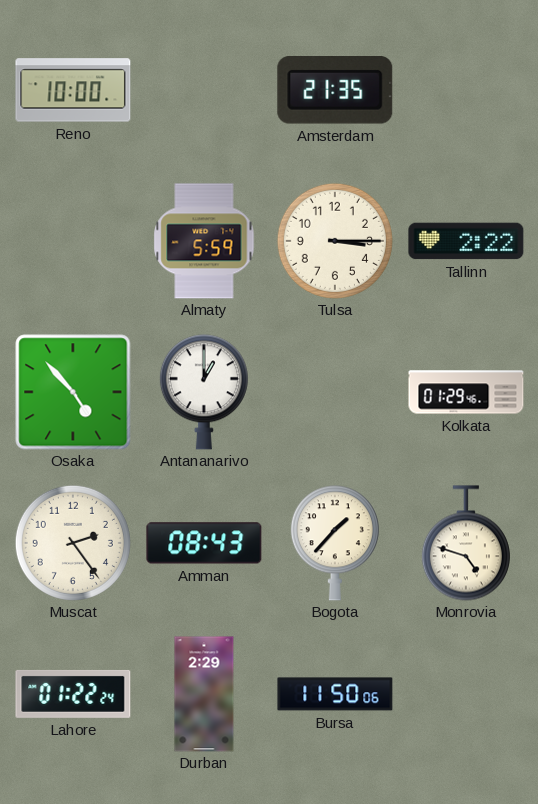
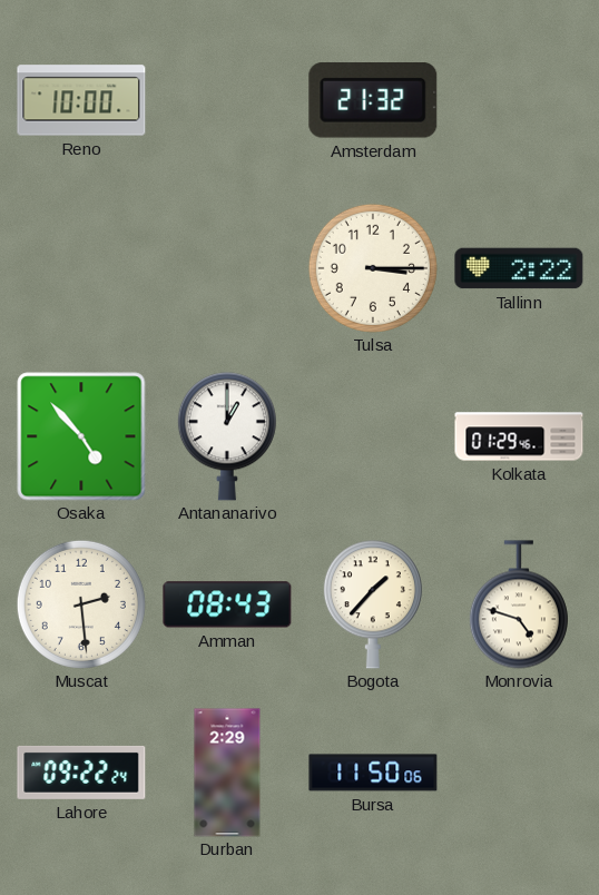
Amsterdam: 21:35 -> 21:32
Almaty: 5:59 -> none
Muscat: 2:24 -> 2:29
Lahore: 01:22 -> 09:22
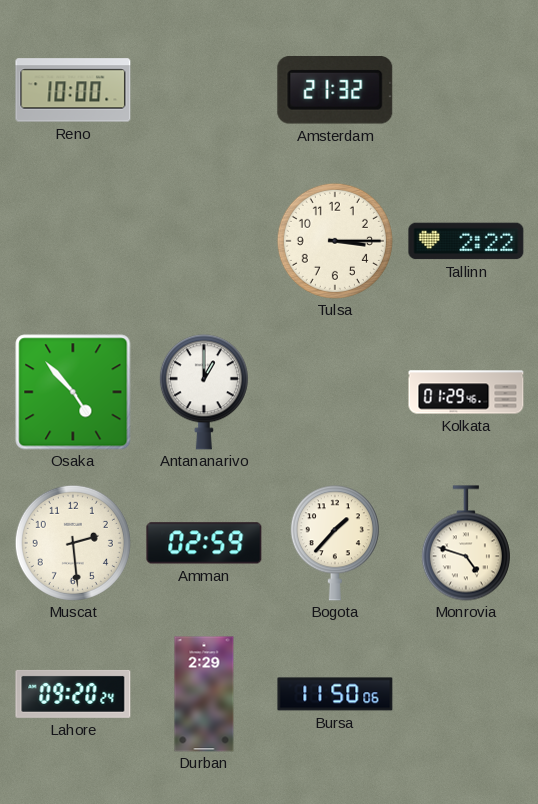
Amman: 08:43 -> 02:59
Lahore: 09:22 -> 09:20
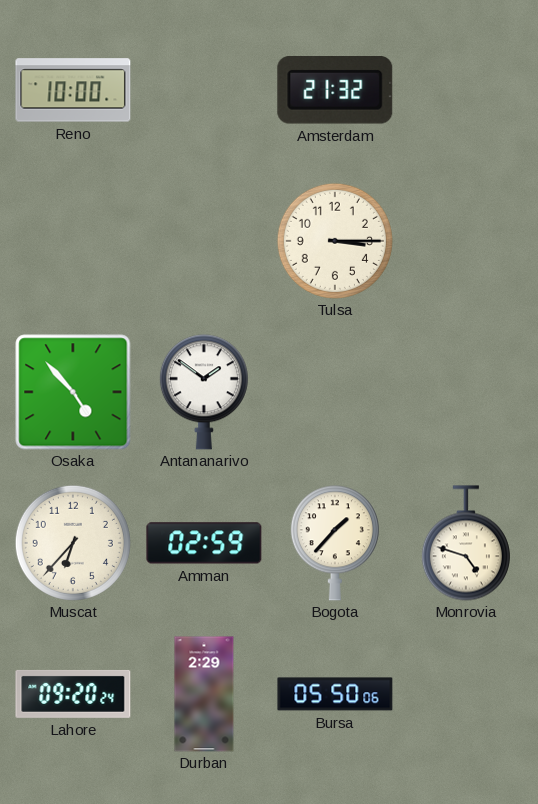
Tallinn: 2:22 -> none
Antananarivo: 1:00 -> 1:51
Kolkata: 01:29 -> none
Muscat: 2:29 -> 6:37
Bursa: 11:50 -> 05:50
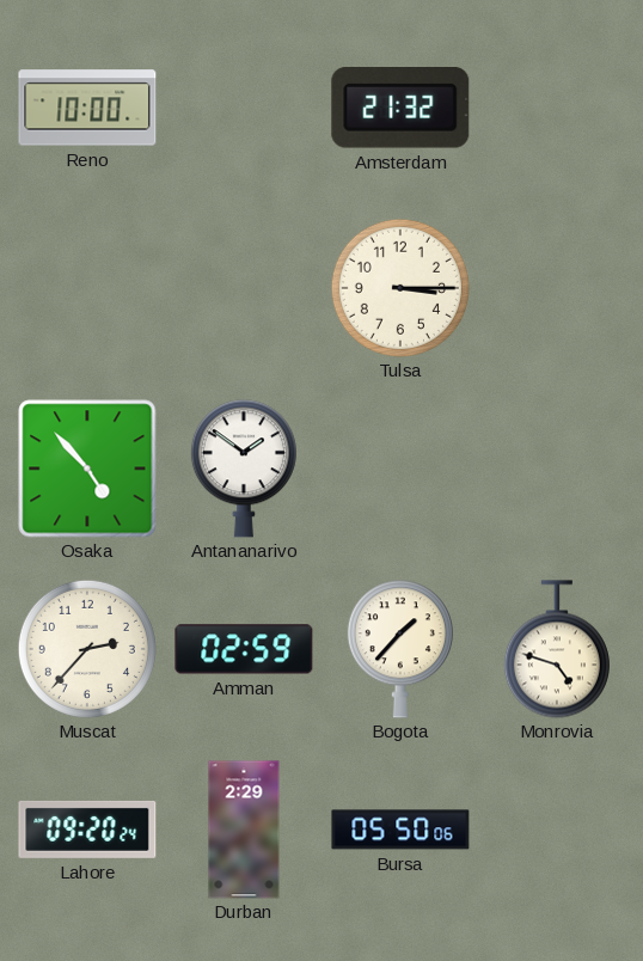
Muscat: 6:37 -> 2:37
